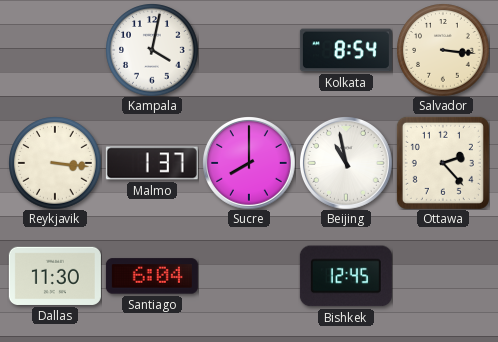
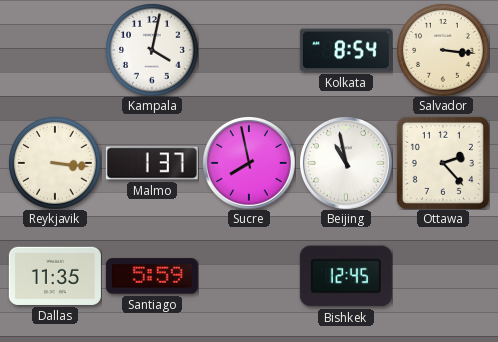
Sucre: 8:00 -> 7:58
Dallas: 11:30 -> 11:35
Santiago: 6:04 -> 5:59
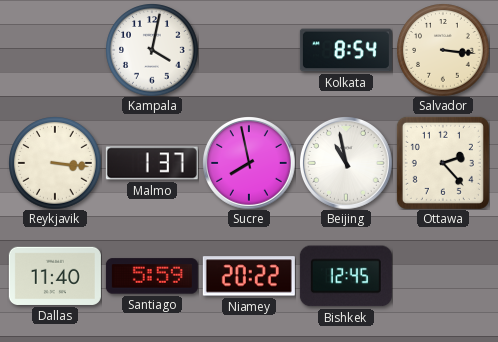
Dallas: 11:35 -> 11:40
Niamey: none -> 20:22
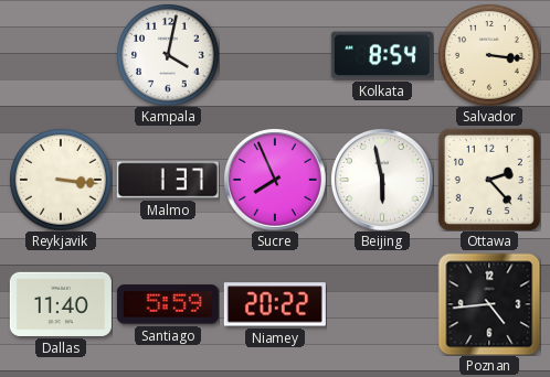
Sucre: 7:58 -> 7:56
Beijing: 10:58 -> 5:58
Bishkek: 12:45 -> none
Poznan: none -> 4:44
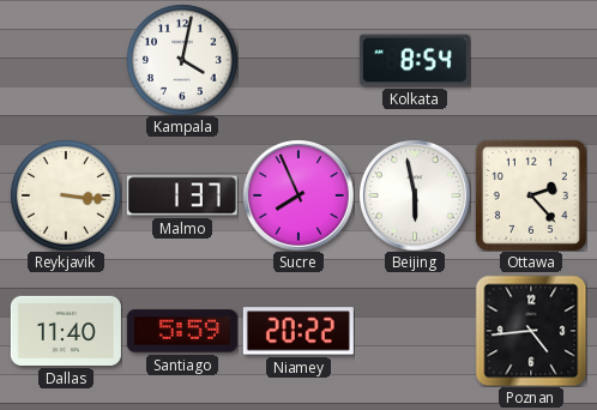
Salvador: 3:16 -> none
